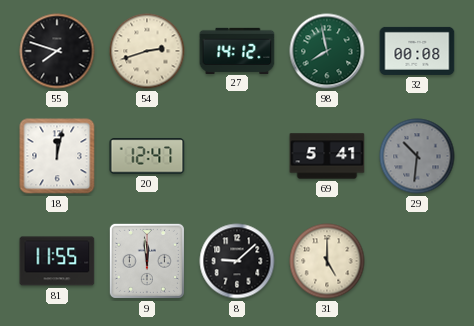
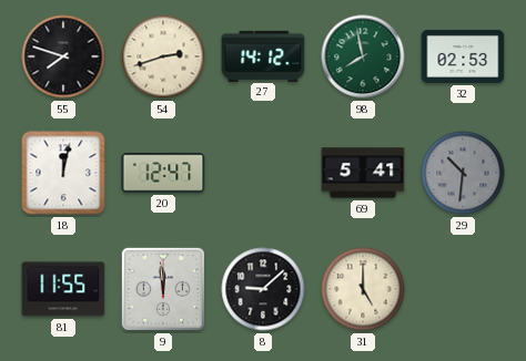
32: 00:08 -> 02:53
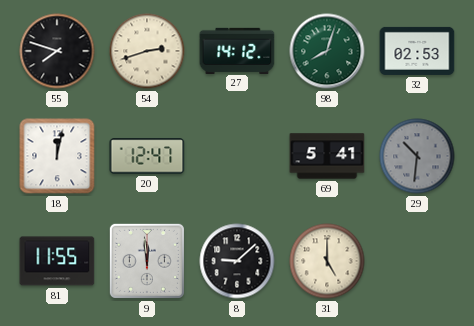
98: 7:58 -> 8:03
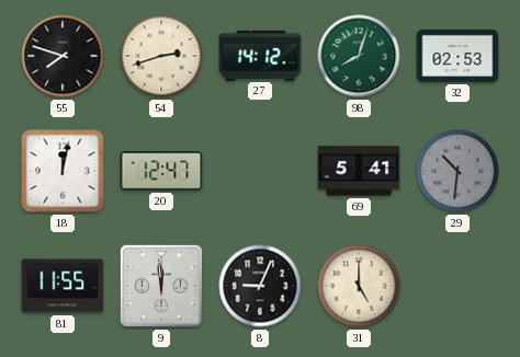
8: 9:08 -> 9:04
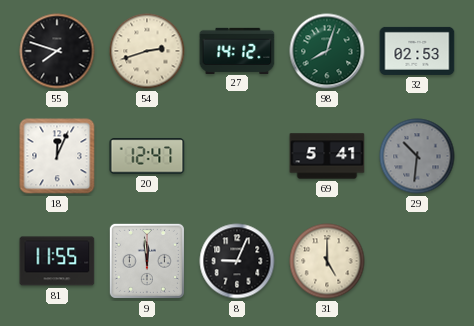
18: 12:02 -> 12:04
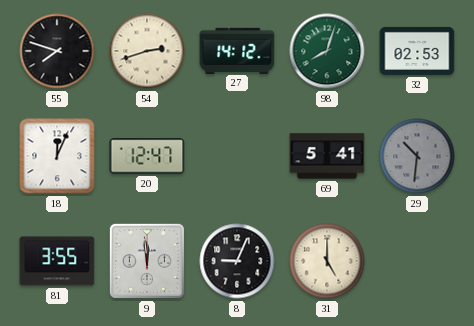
81: 11:55 -> 3:55
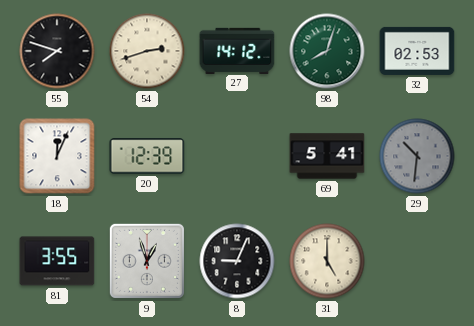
20: 12:47 -> 12:39
9: 11:59 -> 12:57
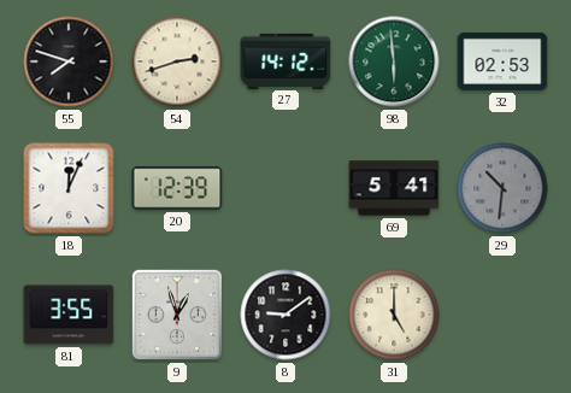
98: 8:03 -> 5:59
8: 9:04 -> 9:09
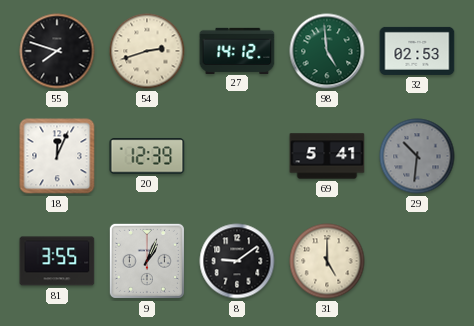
98: 5:59 -> 4:59
9: 12:57 -> 1:04
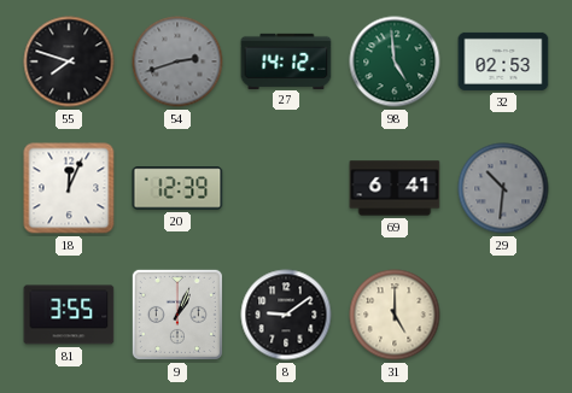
54 dial: cream -> grey
69: 5:41 -> 6:41
